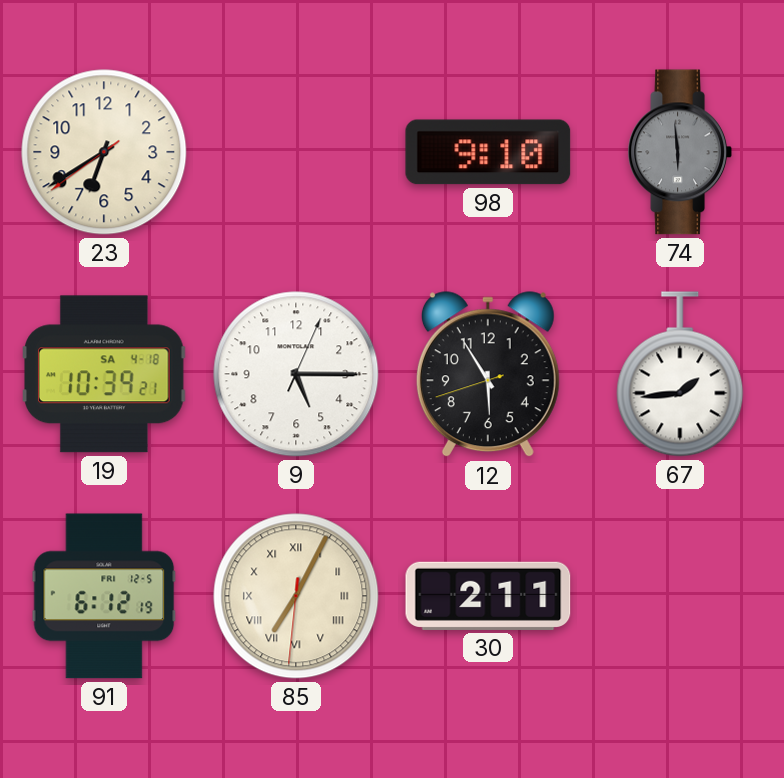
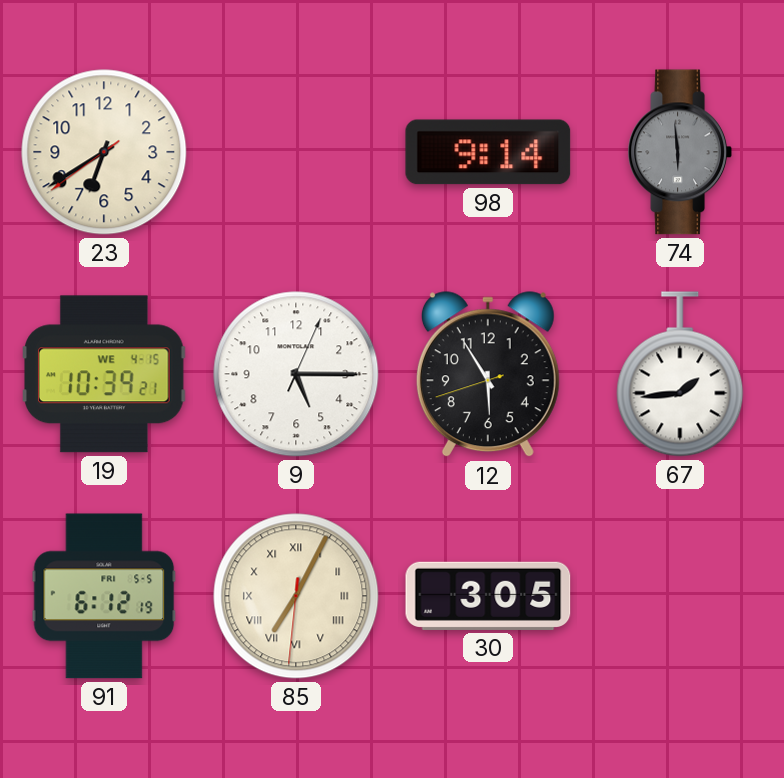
98: 9:10 -> 9:14
19 date: SA 4-18 -> WE 4-15
91 date: FRI 12-5 -> FRI 5-5
30: 2:11 -> 3:05
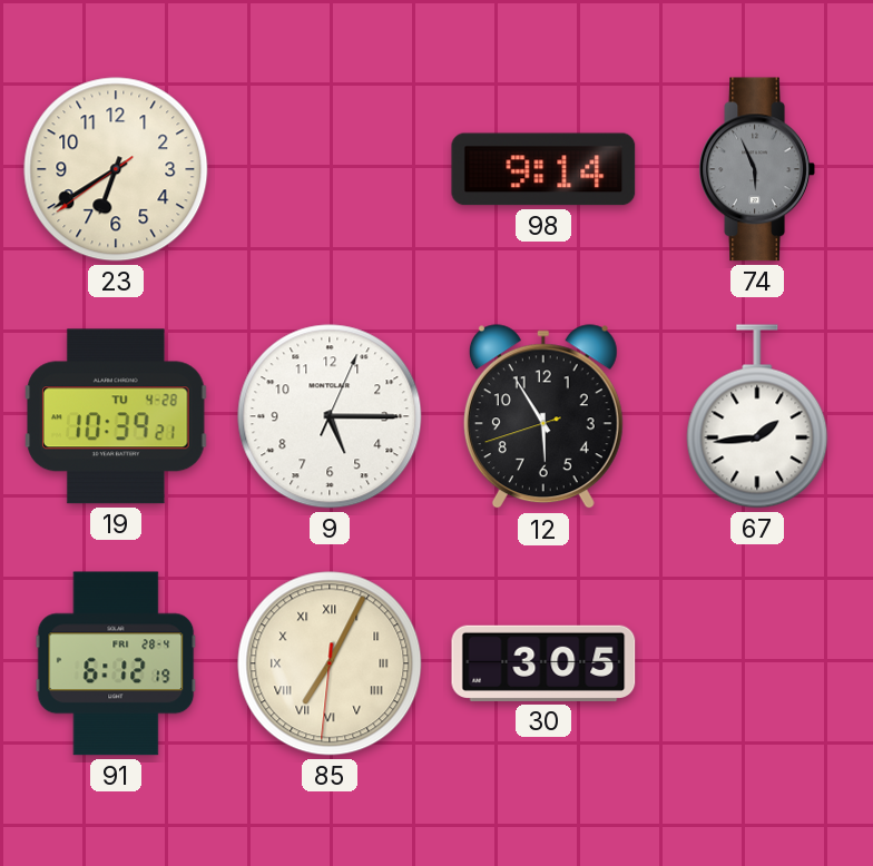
74: 5:59 -> 5:56
19 date: WE 4-15 -> TU 4-28
91 date: FRI 5-5 -> FRI 28-4
